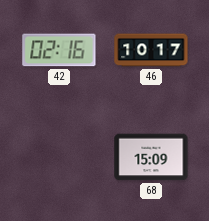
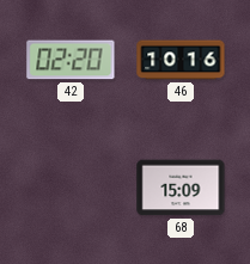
42: 02:16 -> 02:20
46: 10:17 -> 10:16
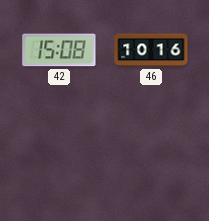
42: 02:20 -> 15:08
68: 15:09 -> none
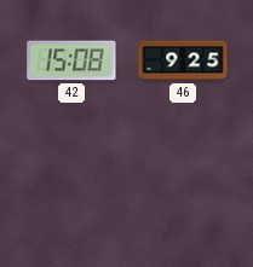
46: 10:16 -> 9:25
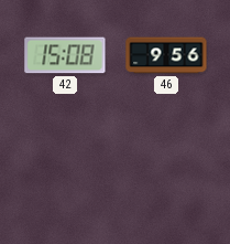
46: 9:25 -> 9:56
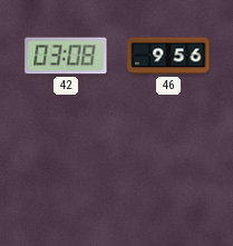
42: 15:08 -> 03:08
